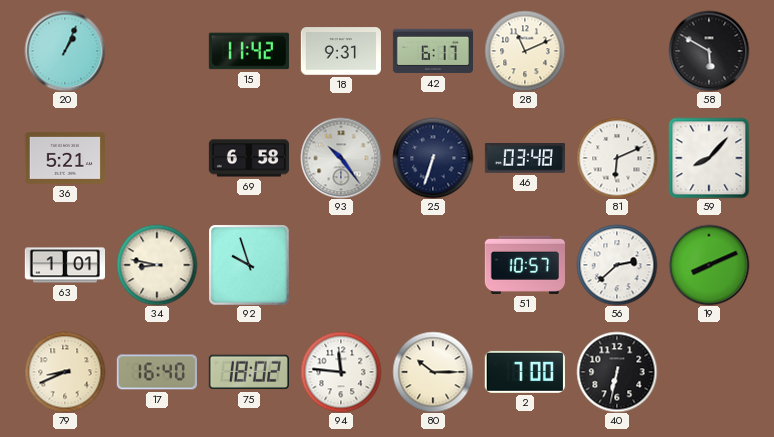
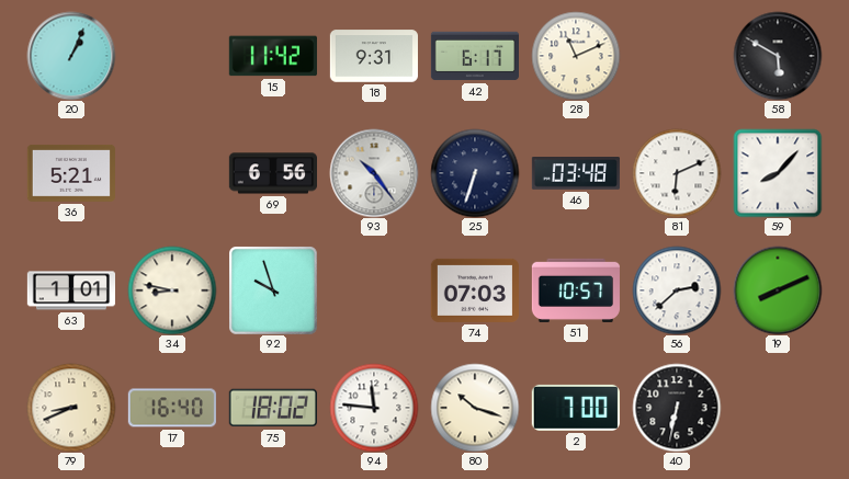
69: 6:58 -> 6:56
74: none -> 07:03
80: 10:15 -> 10:18
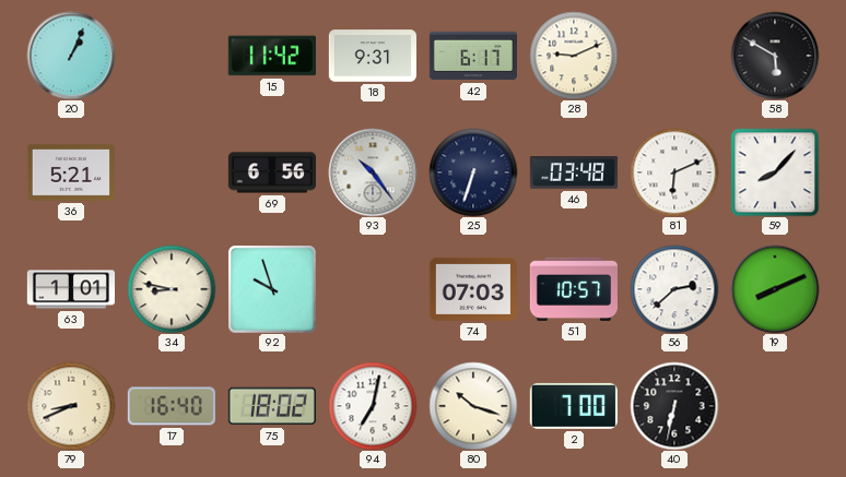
28: 11:11 -> 9:11
94: 11:46 -> 7:02
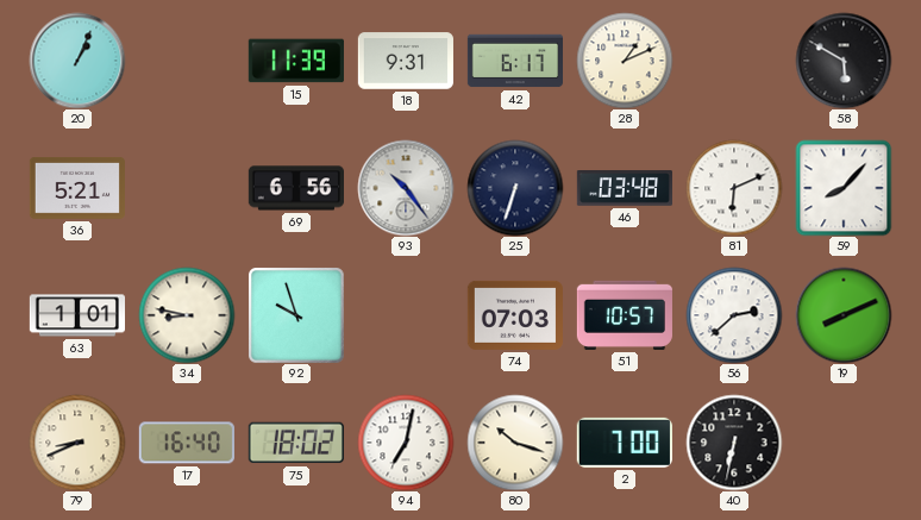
15: 11:42 -> 11:39
28: 9:11 -> 1:11
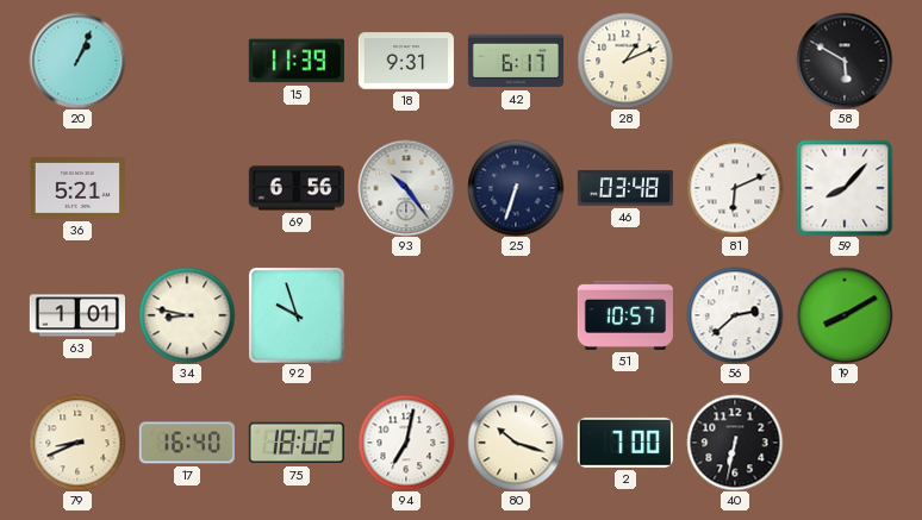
74: 07:03 -> none
19: 8:11 -> 8:10
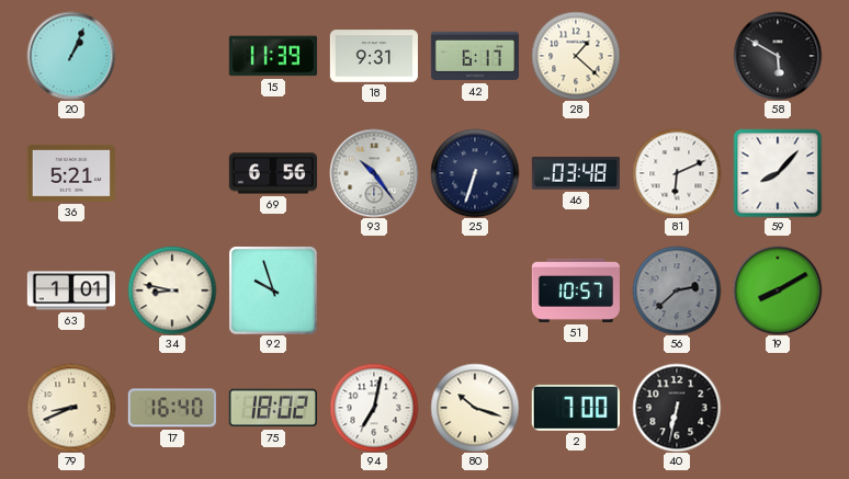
28: 1:11 -> 1:22
56 dial: white -> grey
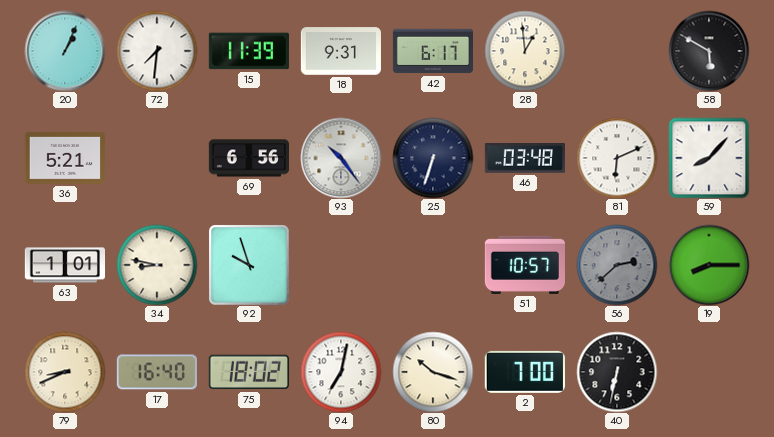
72: none -> 7:31
28: 1:22 -> 12:59
19: 8:10 -> 8:15
